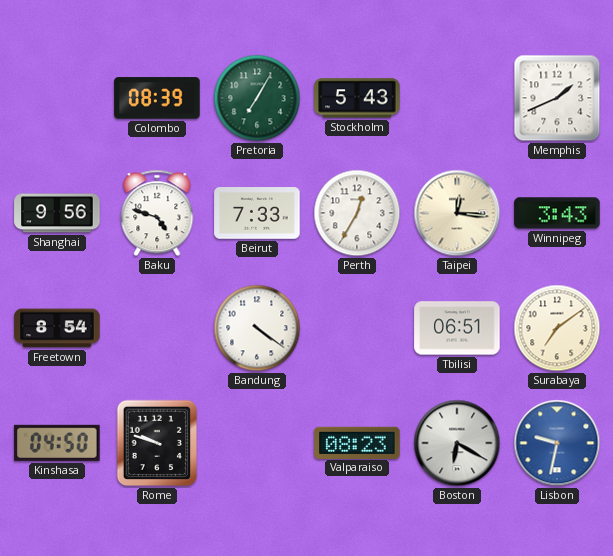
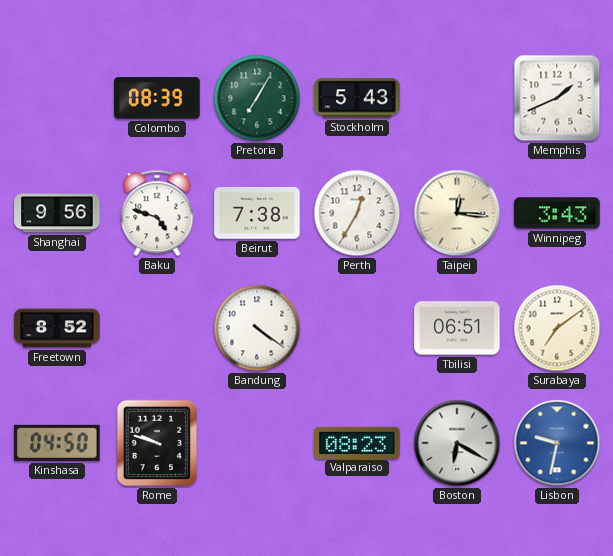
Beirut: 7:33 -> 7:38
Freetown: 8:54 -> 8:52
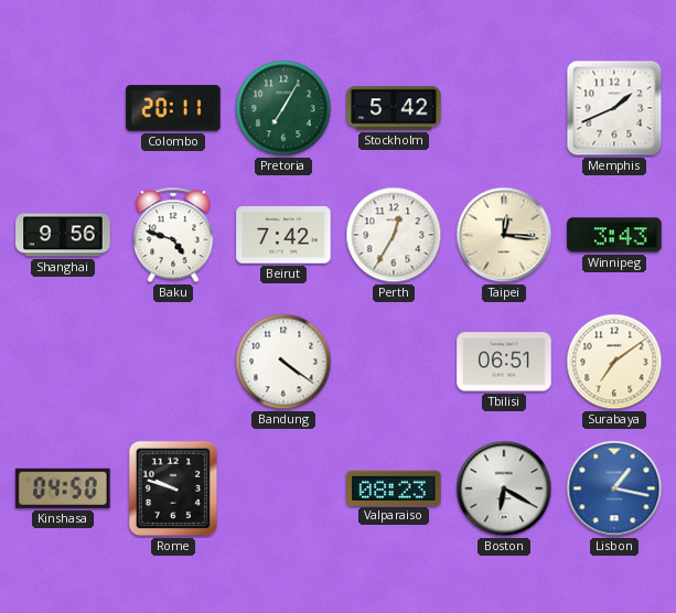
Colombo: 08:39 -> 20:11
Stockholm: 5:43 -> 5:42
Beirut: 7:38 -> 7:42
Freetown: 8:52 -> none
Lisbon: 9:32 -> 1:17
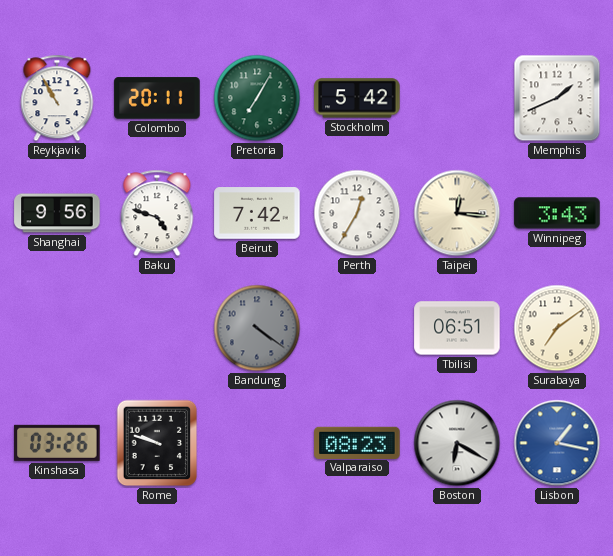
Reykjavik: none -> 10:55
Bandung dial: white -> grey
Kinshasa: 04:50 -> 03:26
